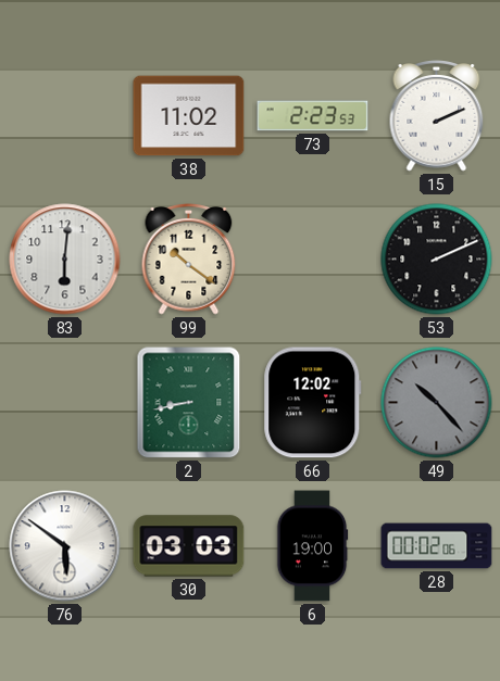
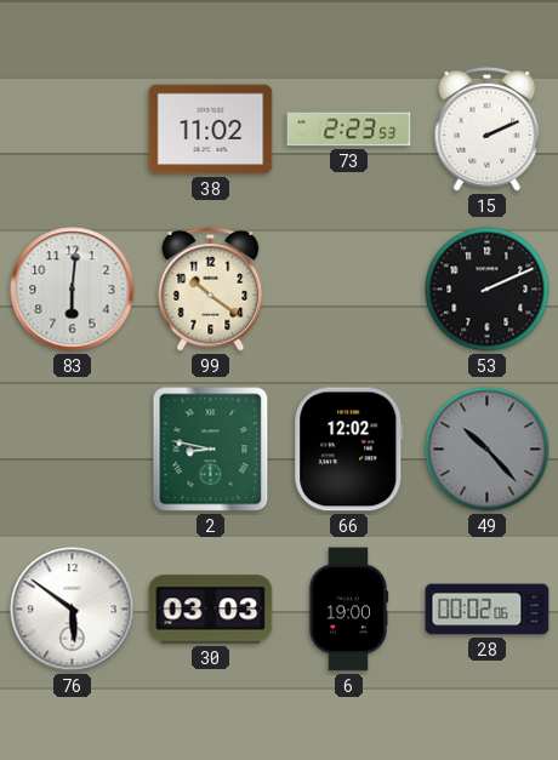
2: 8:43 -> 8:47
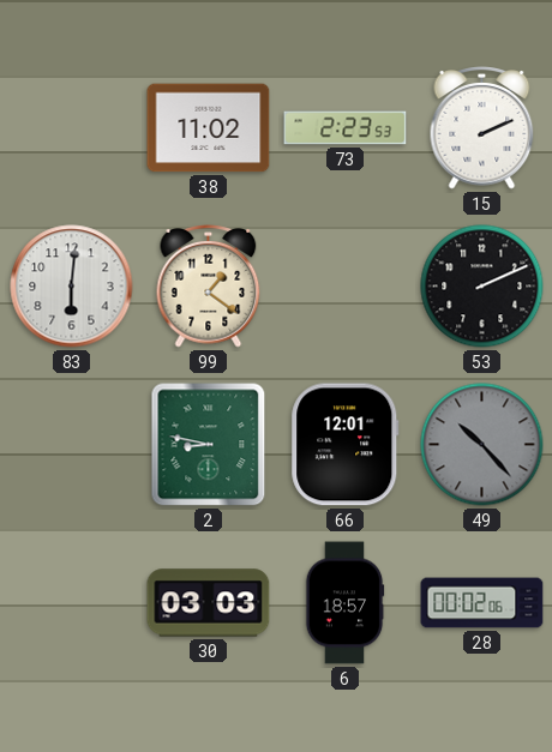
99: 10:21 -> 1:21
66: 12:02 -> 12:01
76: 5:51 -> none
6: 19:00 -> 18:57
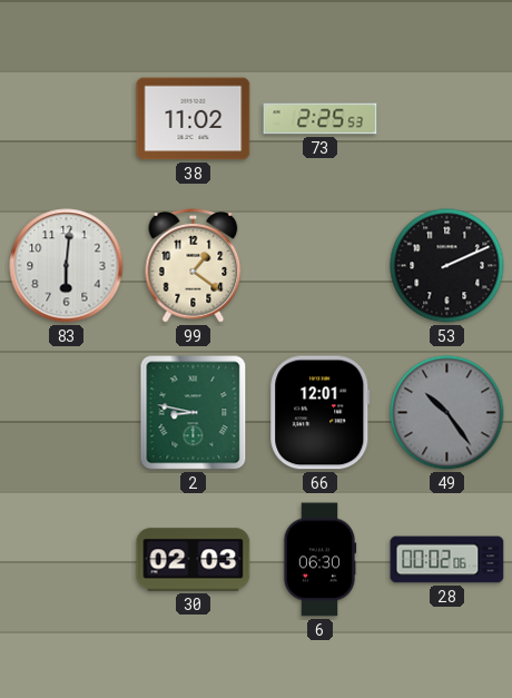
73: 2:23 -> 2:25
15: 2:11 -> none
49: 10:23 -> 10:24
30: 03:03 -> 02:03
6: 18:57 -> 06:30
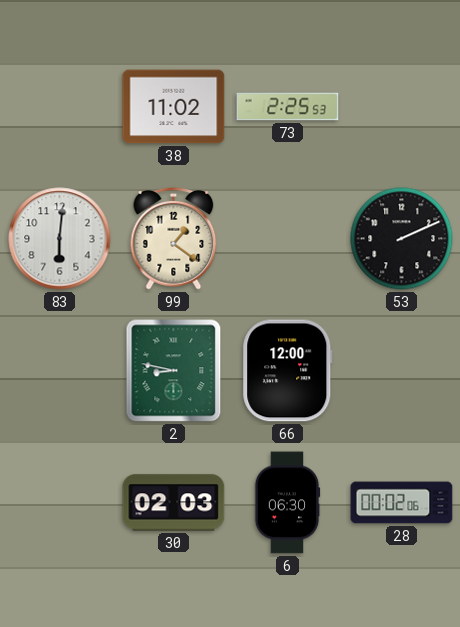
66: 12:01 -> 12:00
49: 10:24 -> none
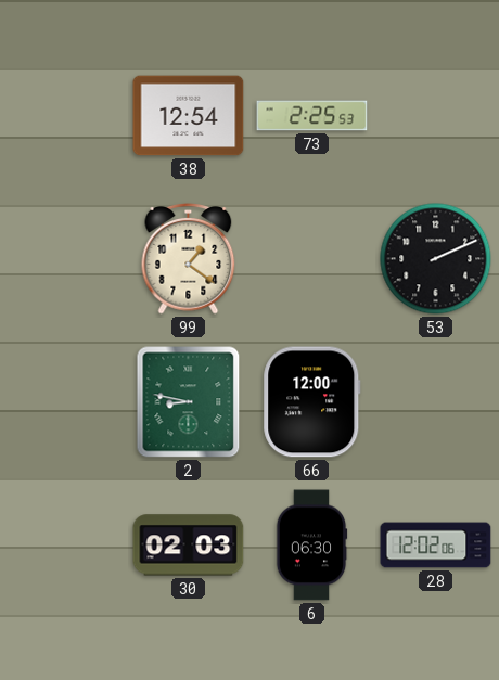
38: 11:02 -> 12:54
83: 6:01 -> none
28: 00:02 -> 12:02
